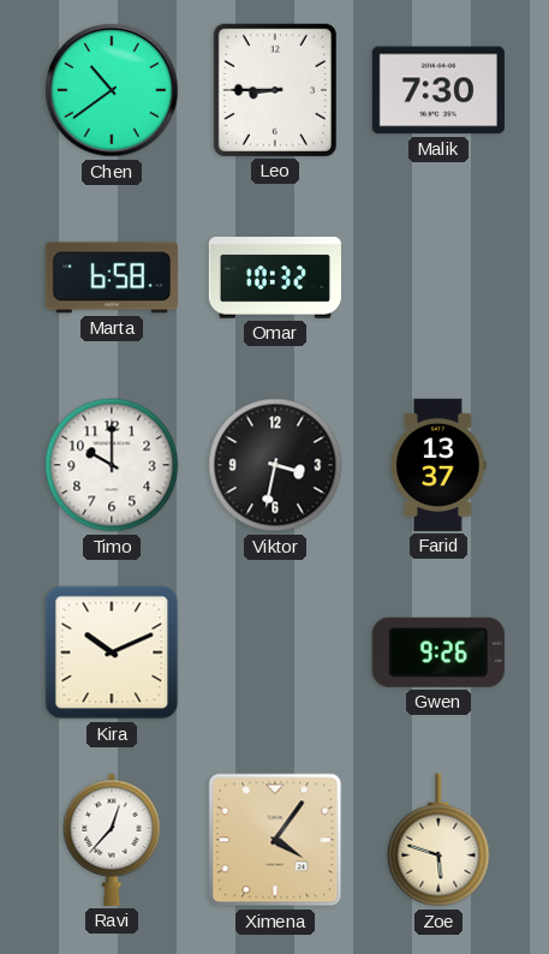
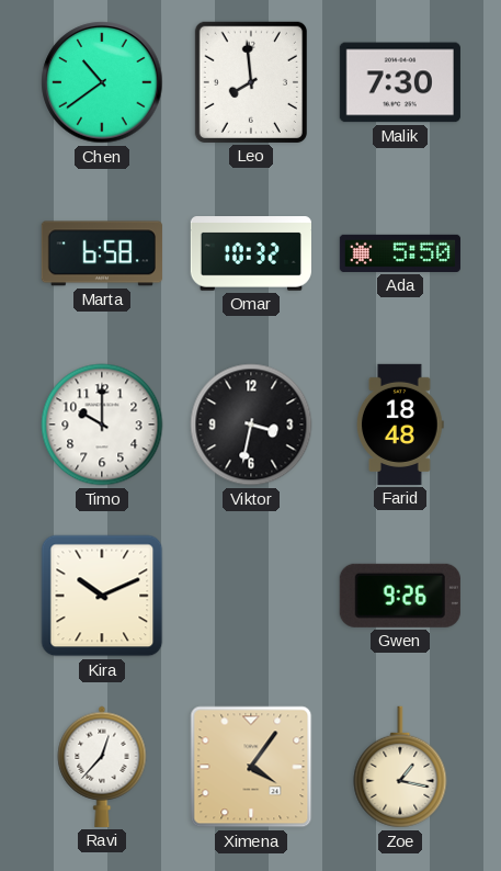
Leo: 8:45 -> 7:59
Ada: none -> 5:50
Farid: 13:37 -> 18:48
Zoe: 5:48 -> 1:17
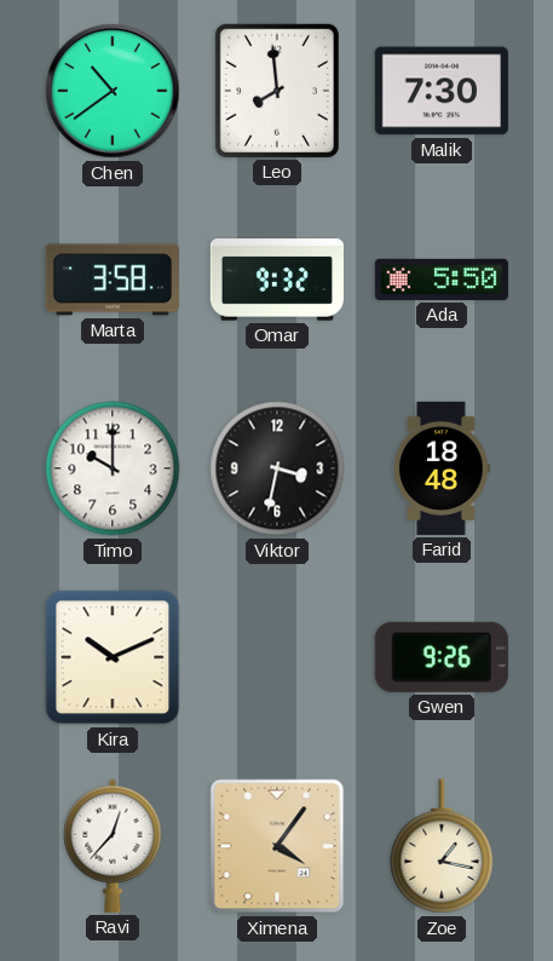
Marta: 6:58 -> 3:58
Omar: 10:32 -> 9:32
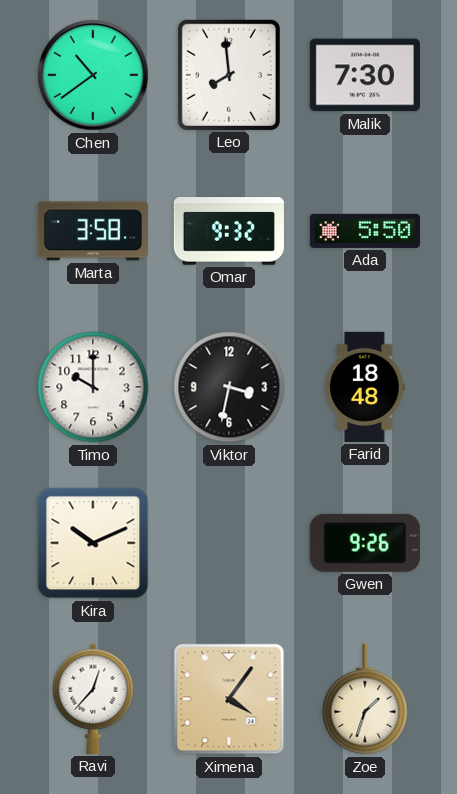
Zoe: 1:17 -> 1:33
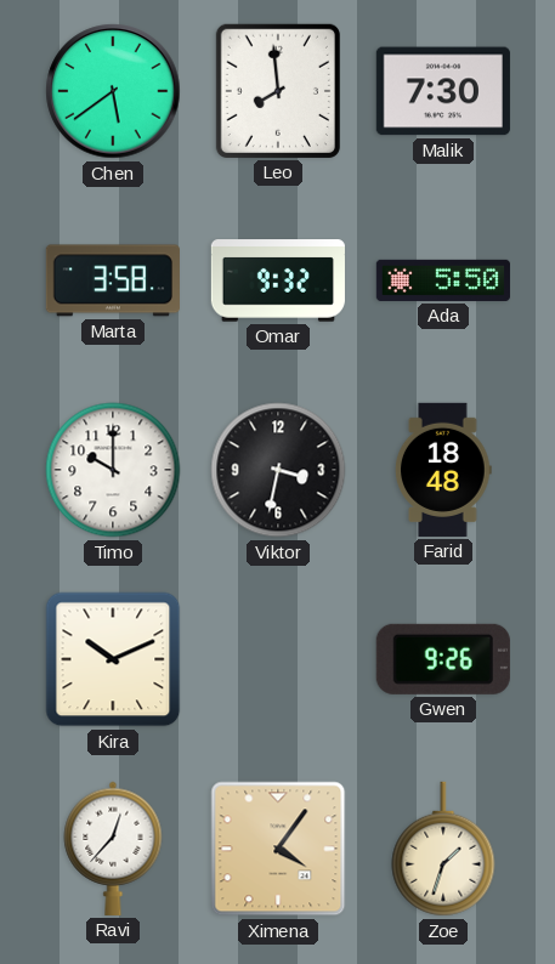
Chen: 10:39 -> 5:39
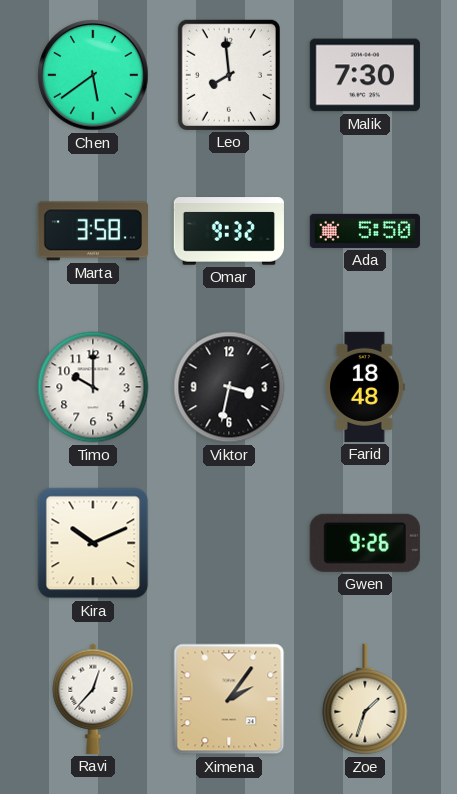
Ximena: 4:06 -> 2:06
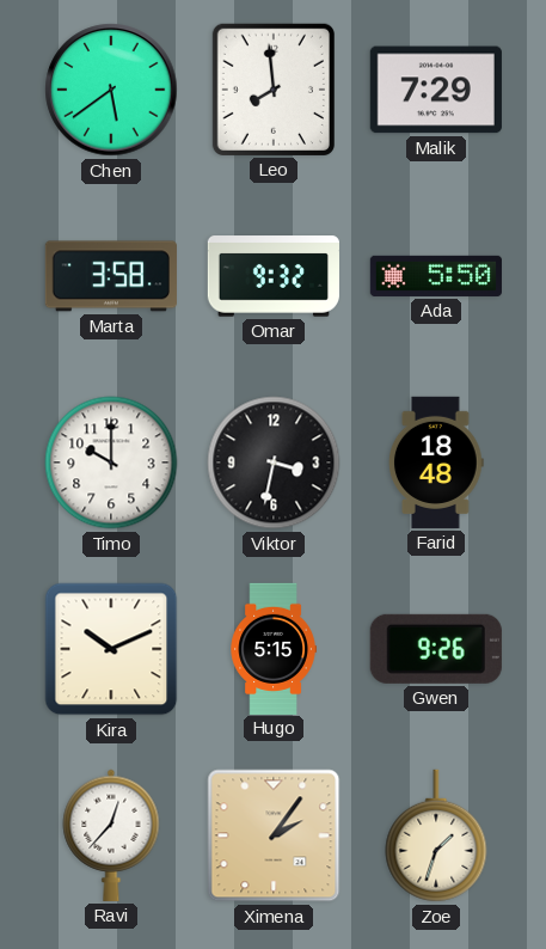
Malik: 7:30 -> 7:29
Hugo: none -> 5:15
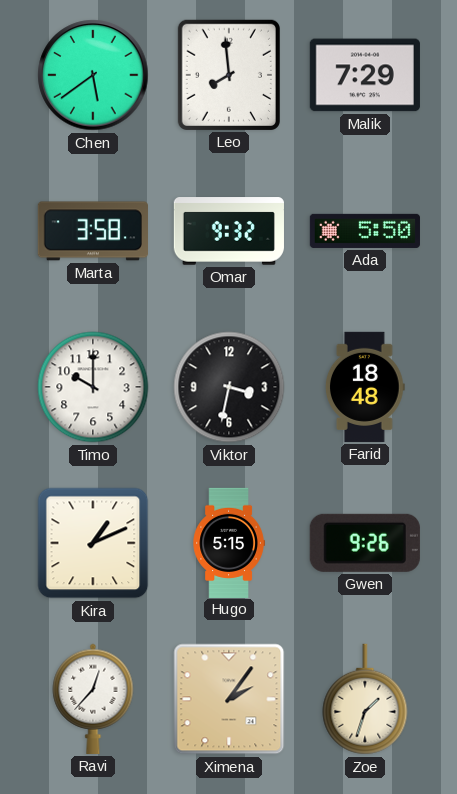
Kira: 10:11 -> 1:11
